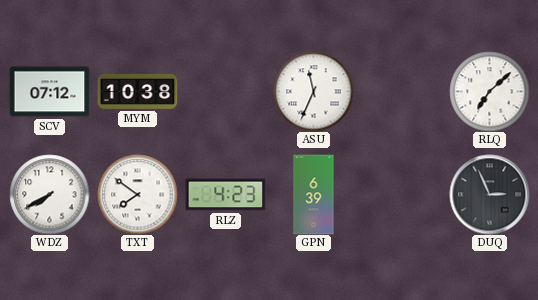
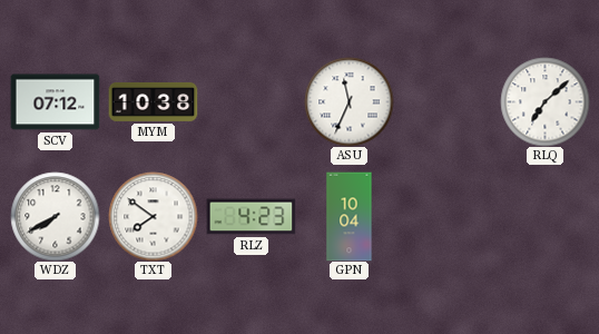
GPN: 6:39 -> 10:04
DUQ: 2:56 -> none
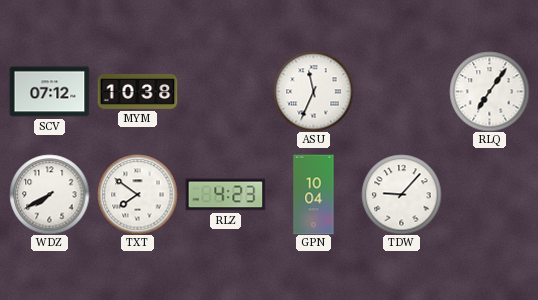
RLQ: 7:08 -> 7:06
TDW: none -> 9:07
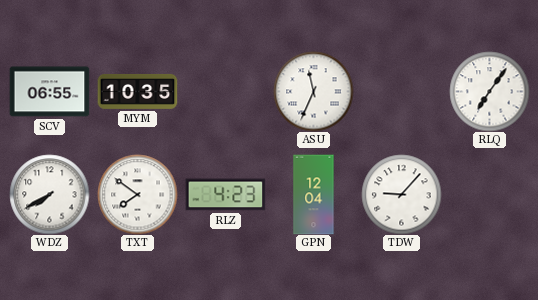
SCV: 07:12 -> 06:55
MYM: 10:38 -> 10:35
GPN: 10:04 -> 12:04
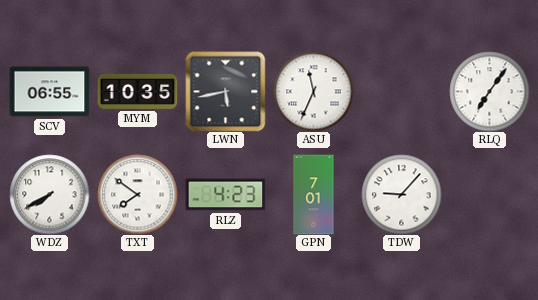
LWN: none -> 5:43
GPN: 12:04 -> 7:01
